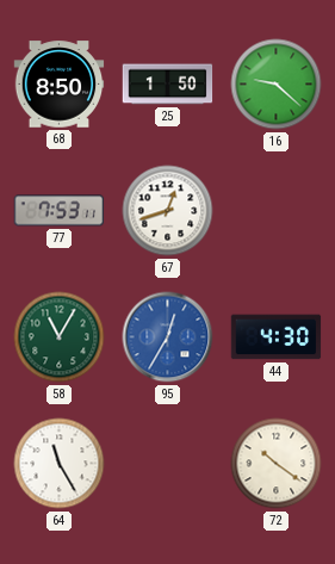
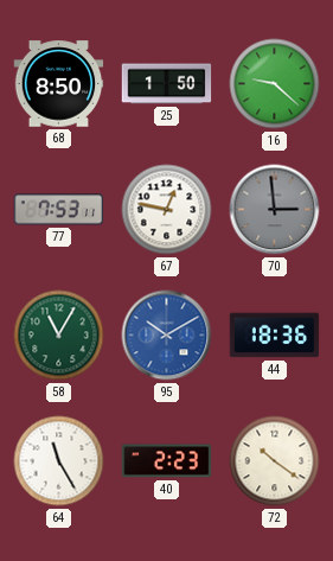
67: 12:42 -> 12:47
70: none -> 2:59
95: 12:35 -> 10:10
44: 4:30 -> 18:36
40: none -> 2:23
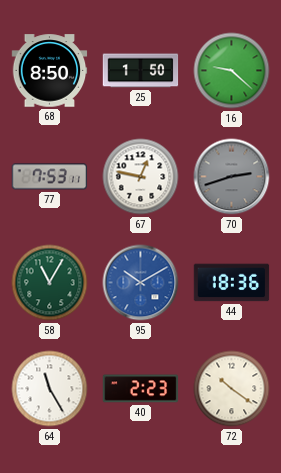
70: 2:59 -> 2:42
